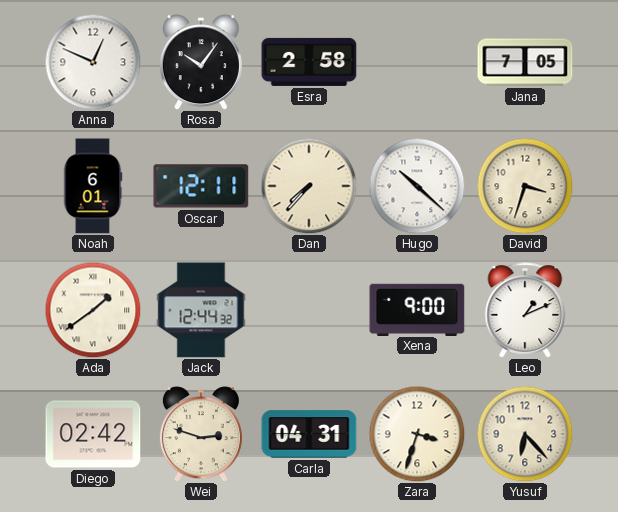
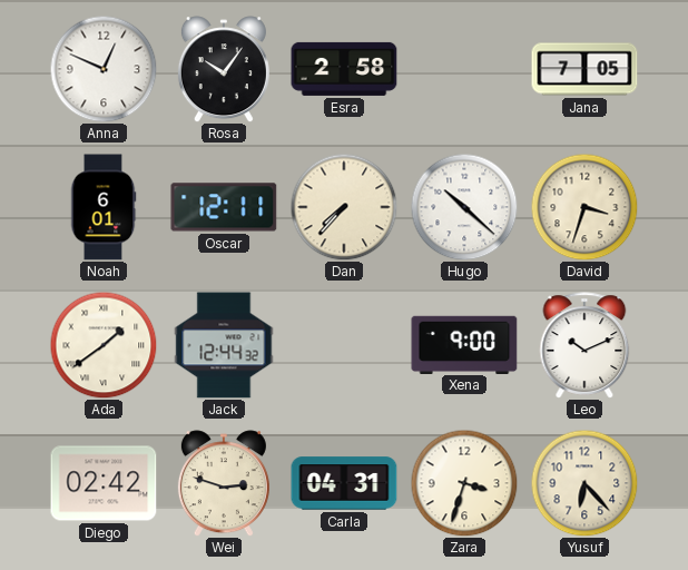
Leo: 1:11 -> 10:11
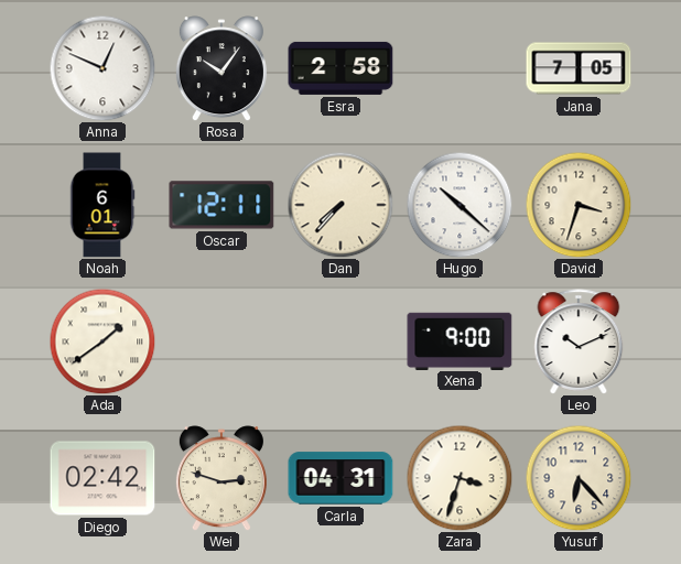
Jack: 12:44 -> none
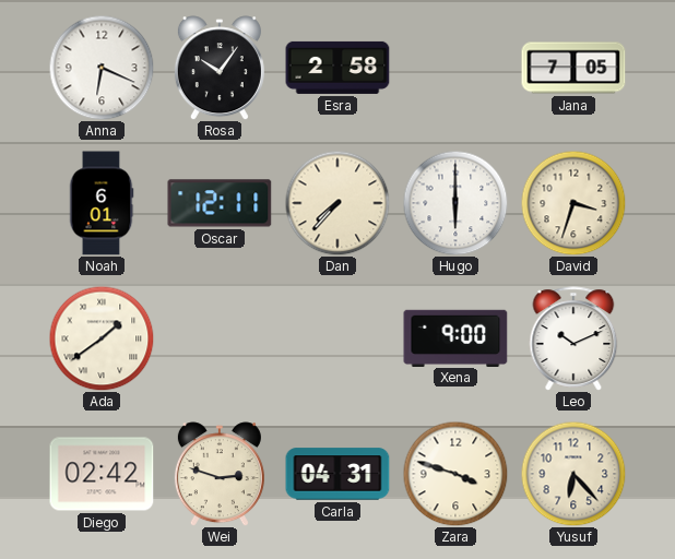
Anna: 12:49 -> 6:19
Hugo: 10:22 -> 6:00
Zara: 3:33 -> 3:48
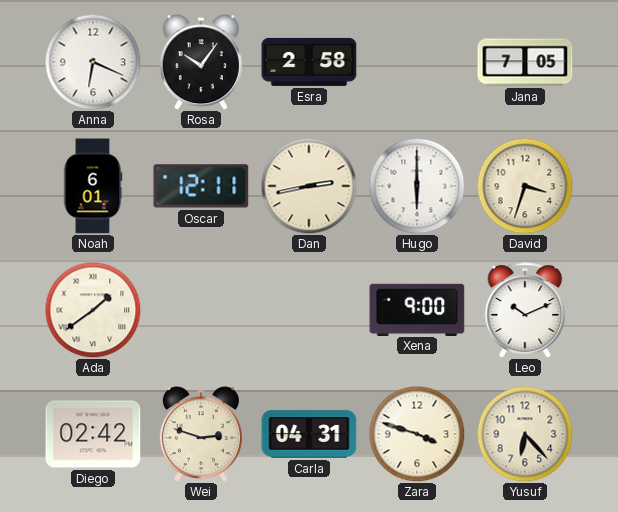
Dan: 7:37 -> 2:43
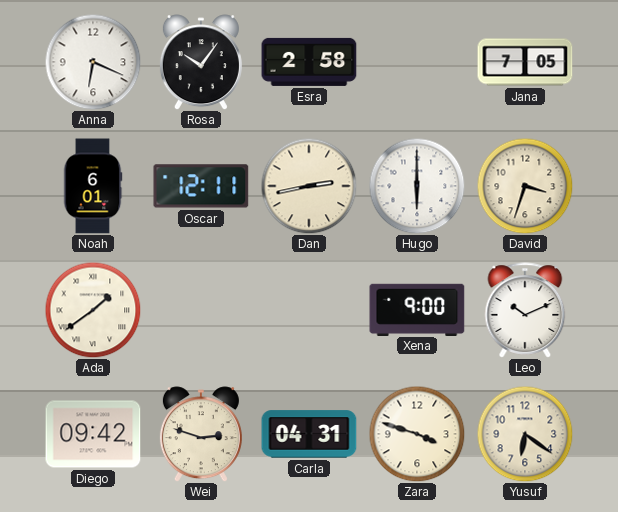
Diego: 02:42 -> 09:42
Yusuf: 6:23 -> 6:21
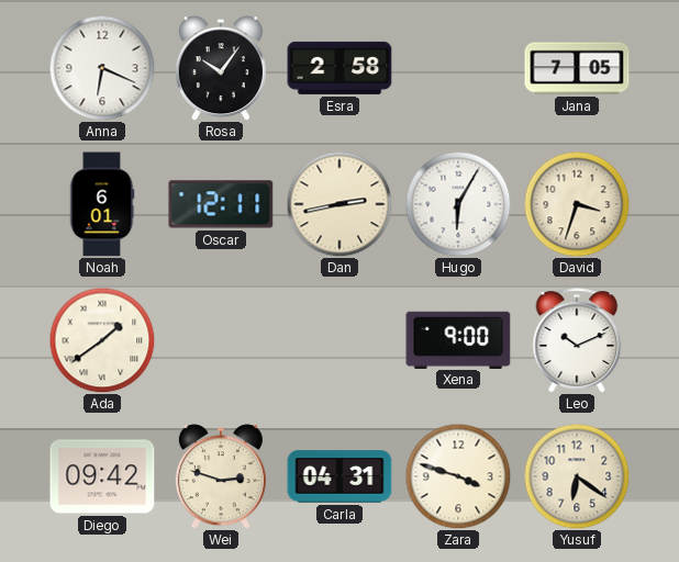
Hugo: 6:00 -> 6:05
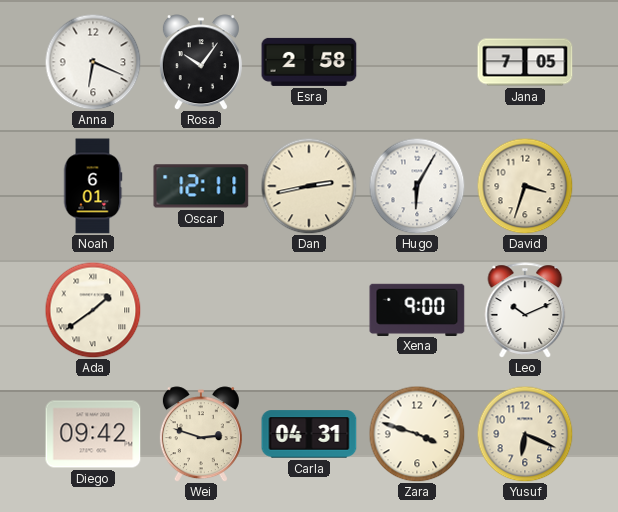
Yusuf: 6:21 -> 6:19
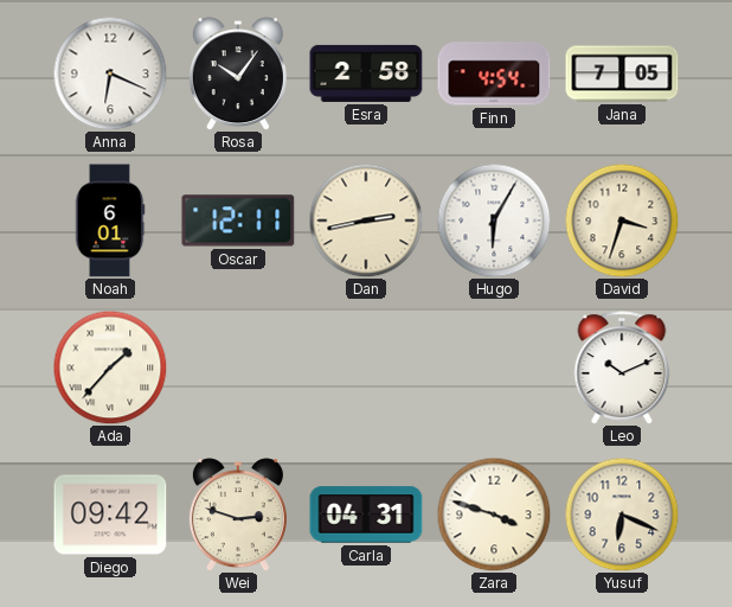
Finn: none -> 4:54
Ada: 1:39 -> 1:37
Xena: 9:00 -> none
